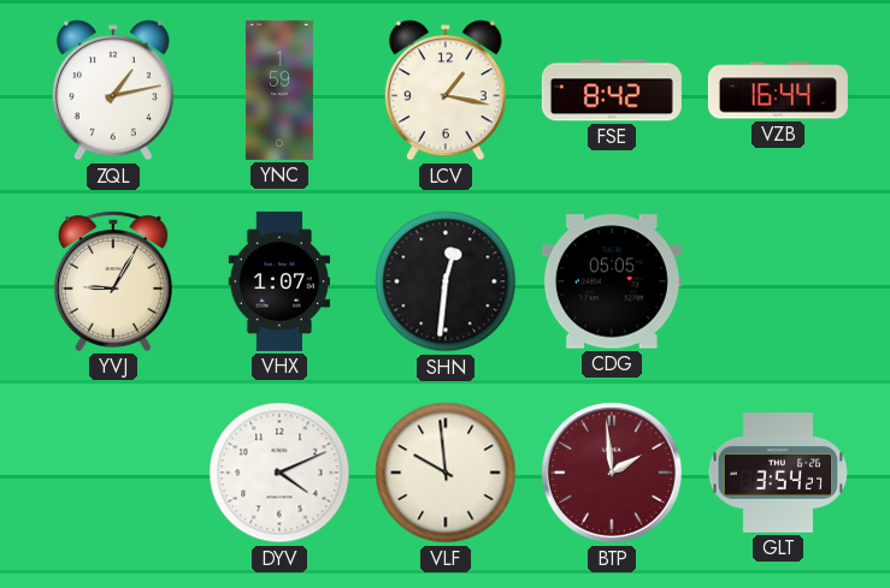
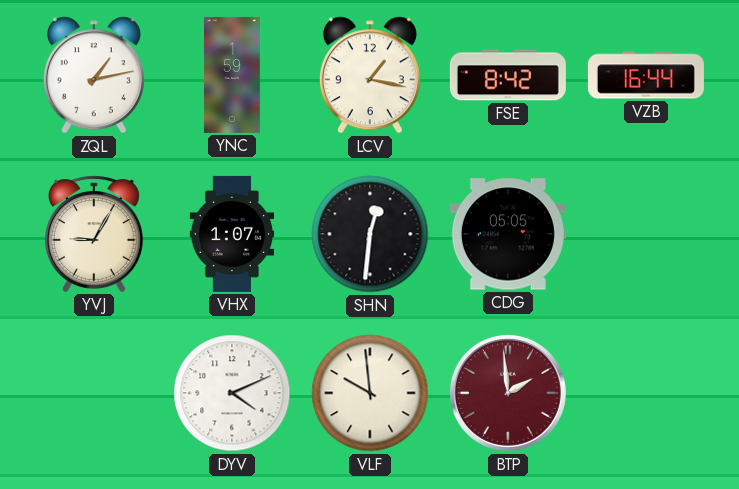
GLT: 3:54 -> none
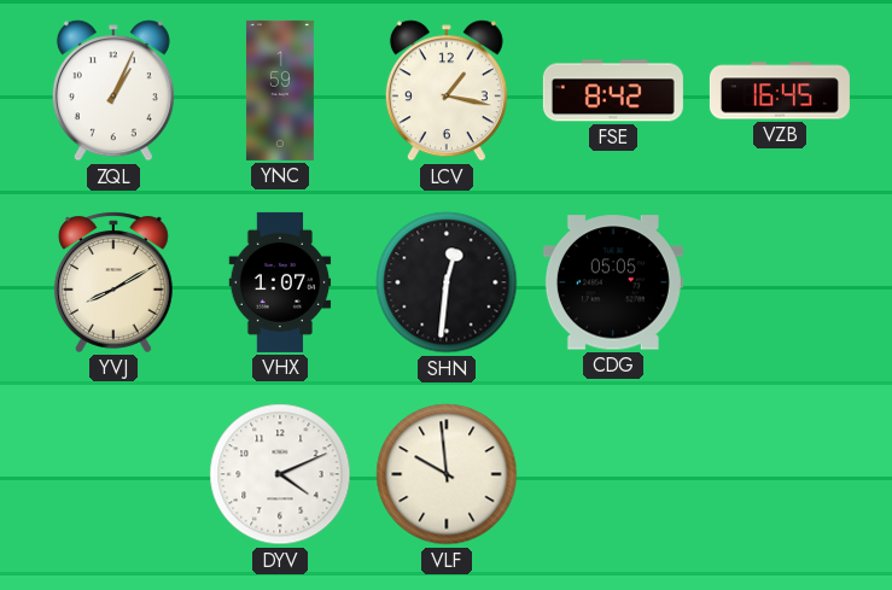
ZQL: 1:13 -> 1:04
VZB: 16:44 -> 16:45
YVJ: 9:05 -> 8:10
BTP: 1:59 -> none
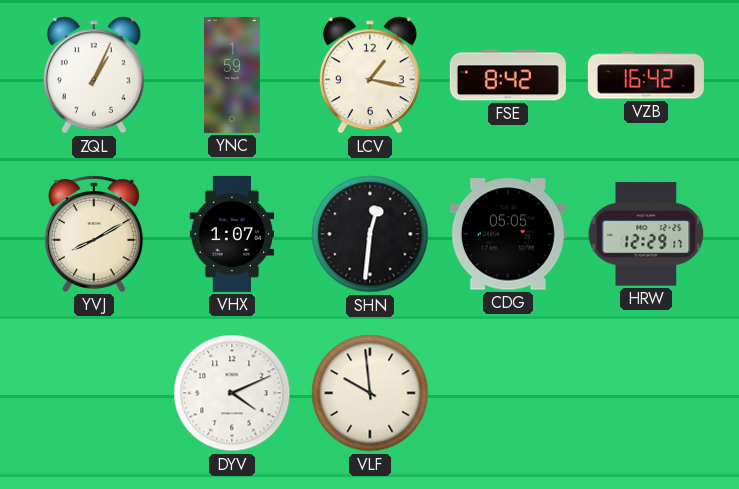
VZB: 16:45 -> 16:42
HRW: none -> 12:29
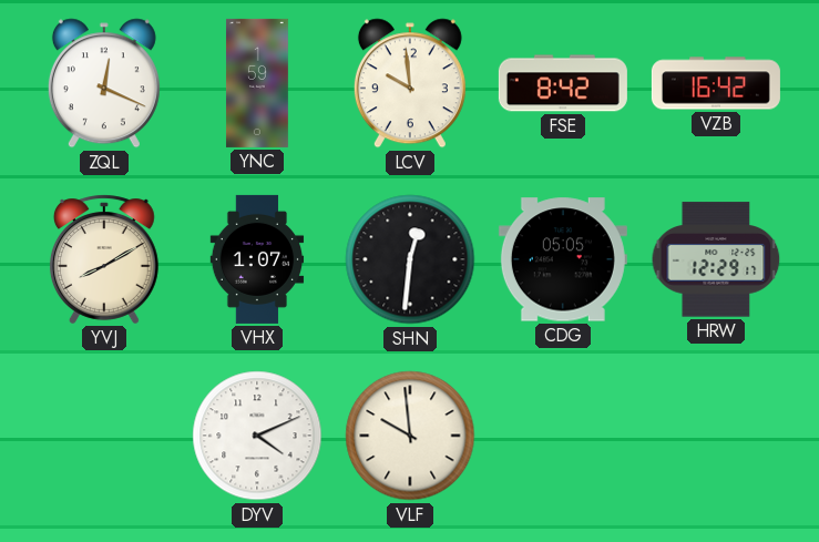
ZQL: 1:04 -> 12:19
LCV: 1:17 -> 9:59
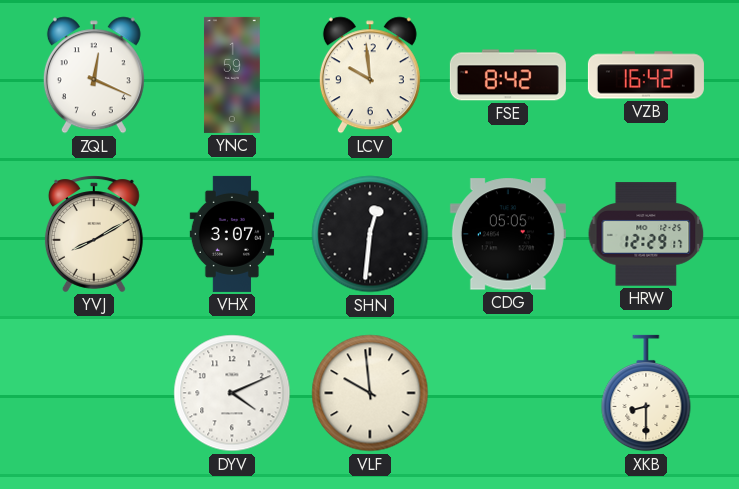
VHX: 1:07 -> 3:07
XKB: none -> 8:30
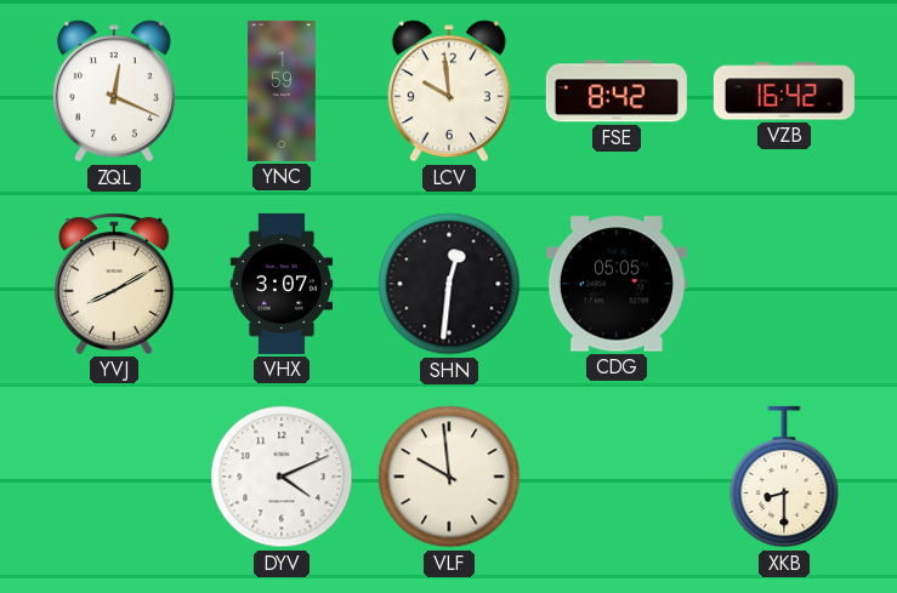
HRW: 12:29 -> none
